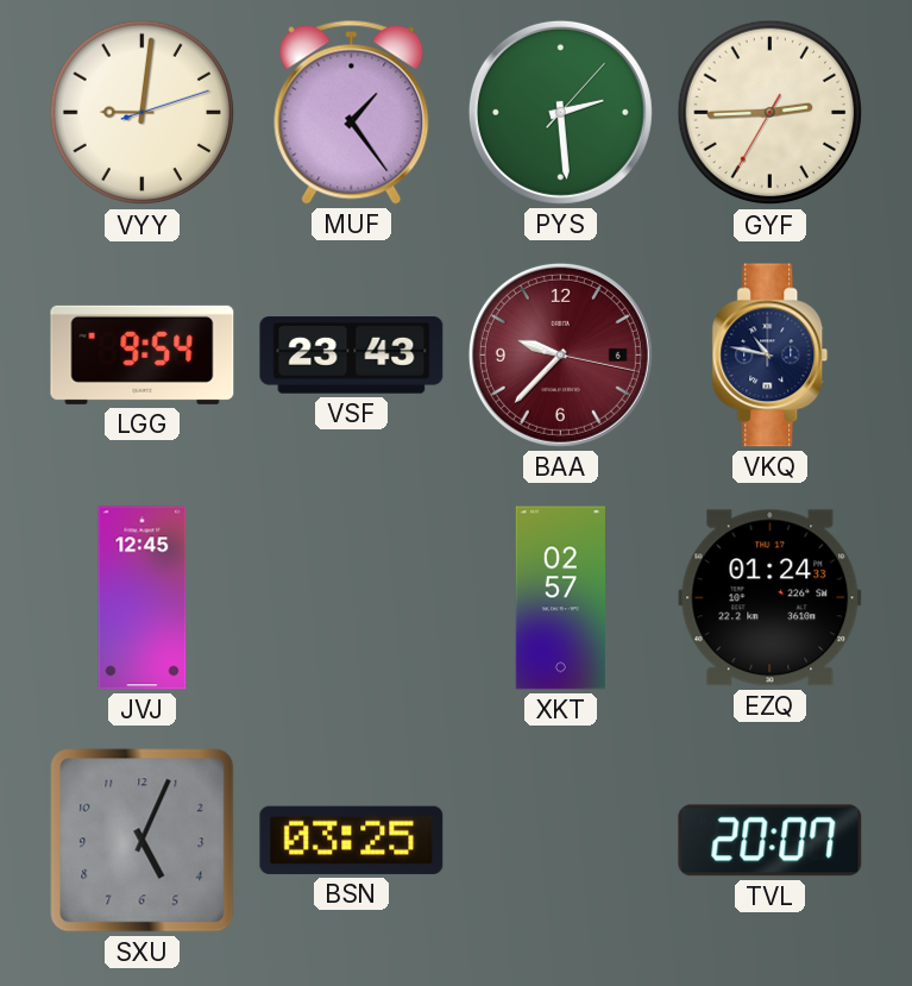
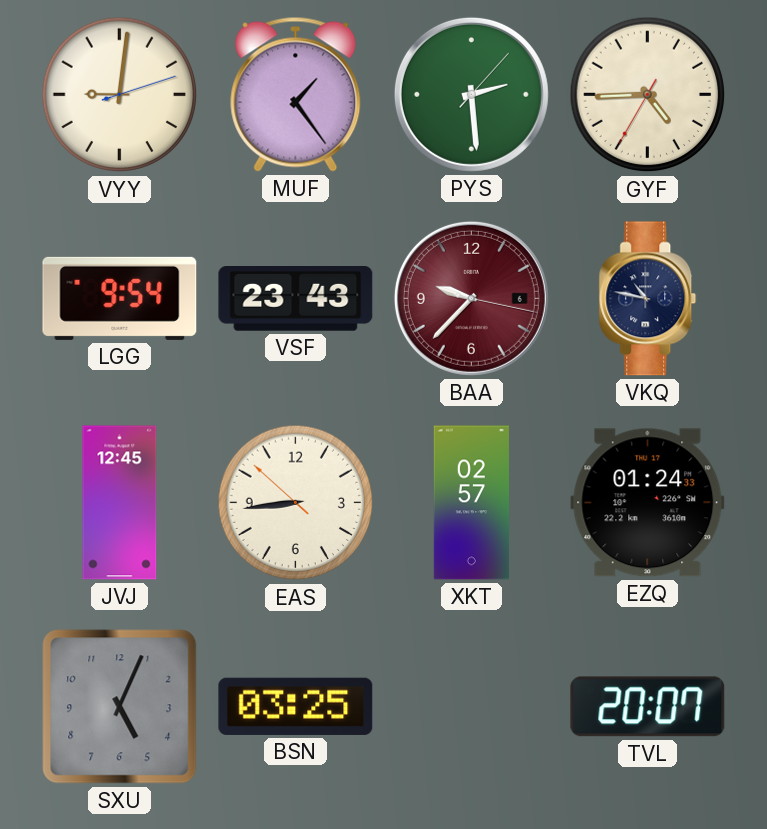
GYF: 2:44 -> 4:44
EAS: none -> 8:43
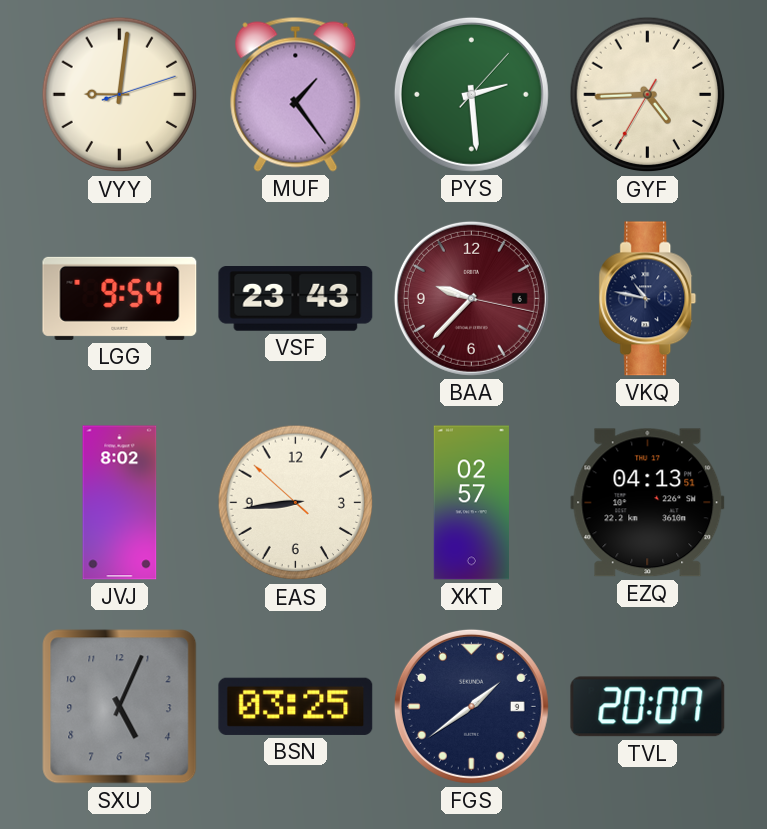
JVJ: 12:45 -> 8:02
EZQ: 01:24 -> 04:13
FGS: none -> 1:39
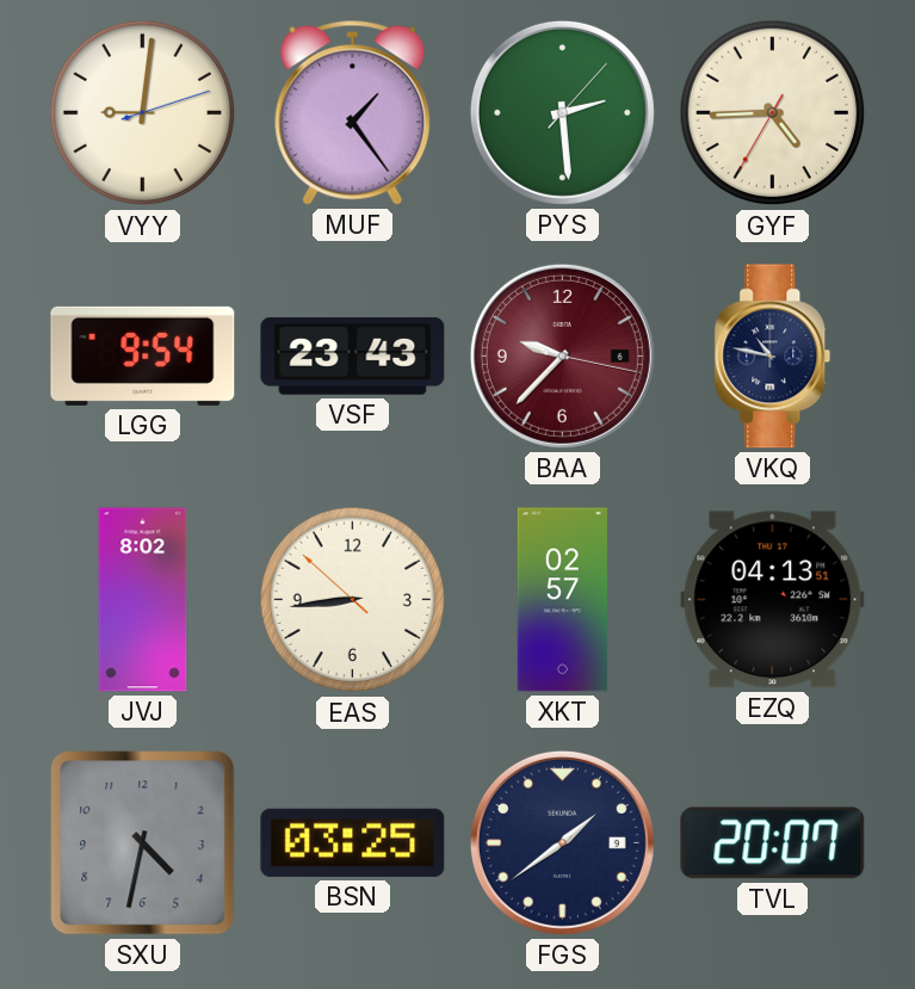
SXU: 5:04 -> 4:32
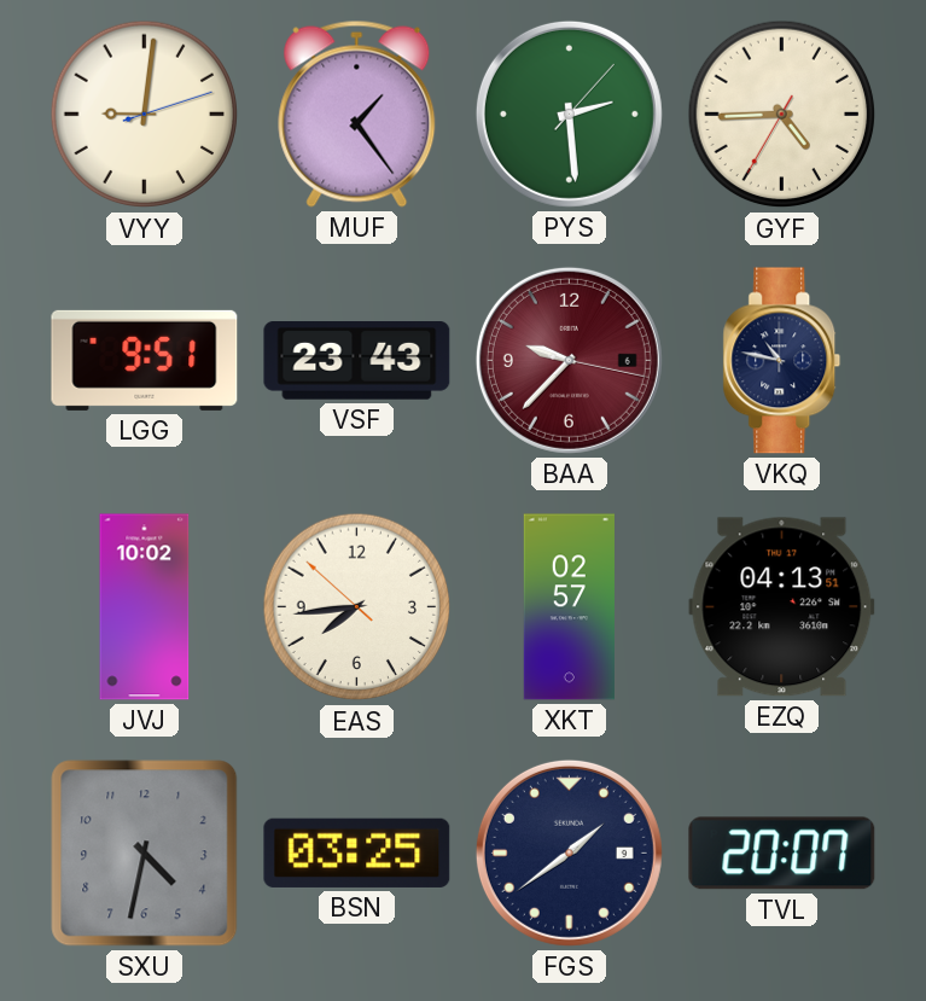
LGG: 9:54 -> 9:51
JVJ: 8:02 -> 10:02
EAS: 8:43 -> 7:43
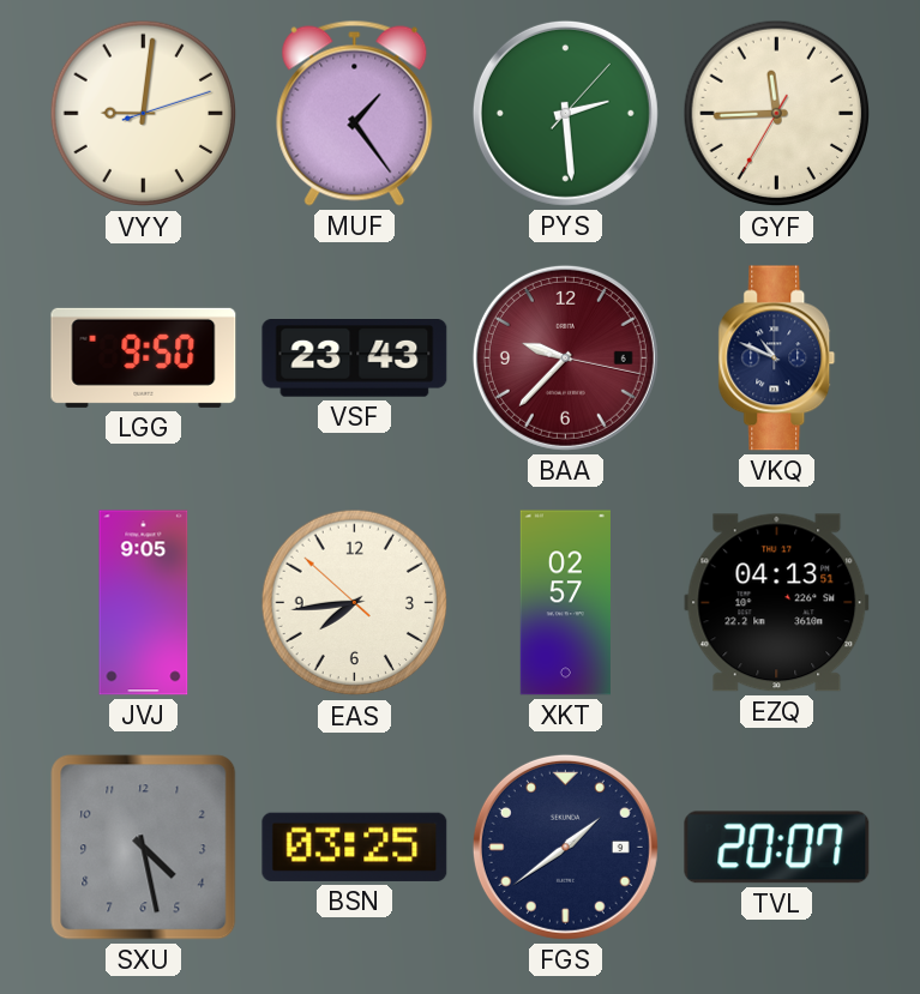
GYF: 4:44 -> 11:44
LGG: 9:51 -> 9:50
VKQ: 10:47 -> 10:49
JVJ: 10:02 -> 9:05
SXU: 4:32 -> 4:28
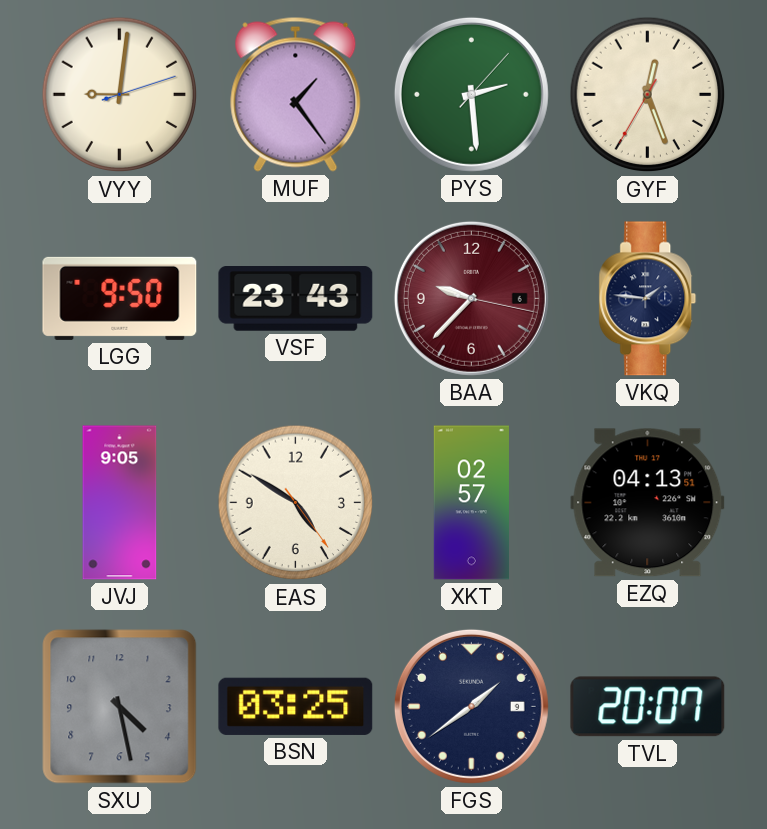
GYF: 11:44 -> 12:26
VKQ: 10:49 -> 1:46
EAS: 7:43 -> 4:50
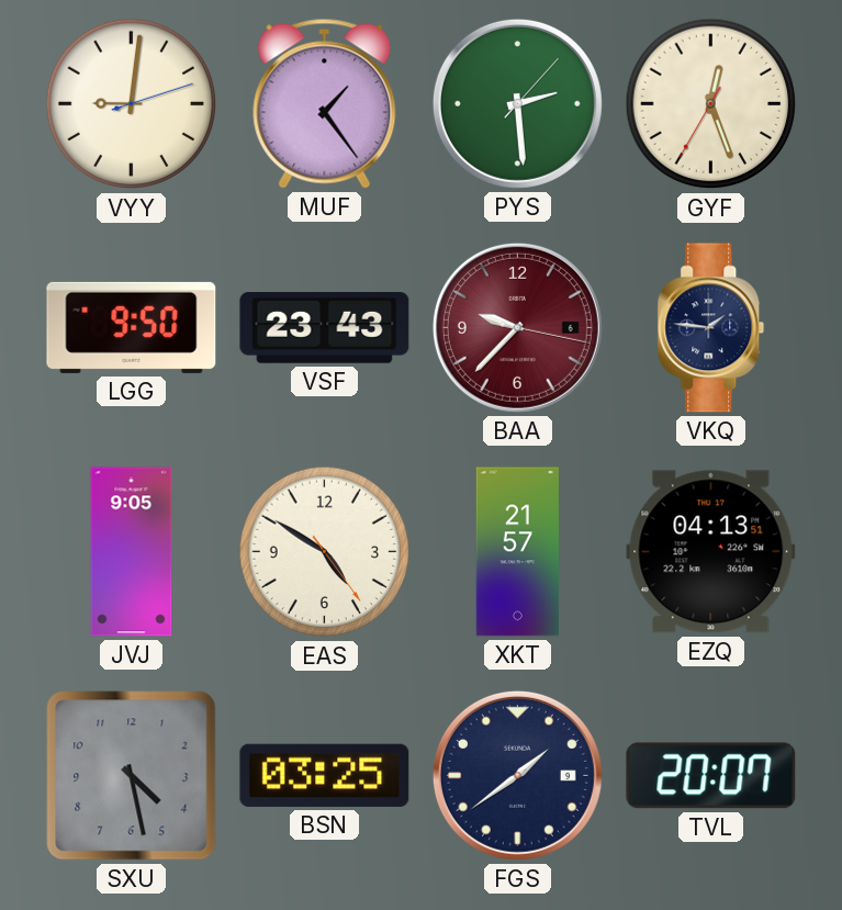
XKT: 02:57 -> 21:57
